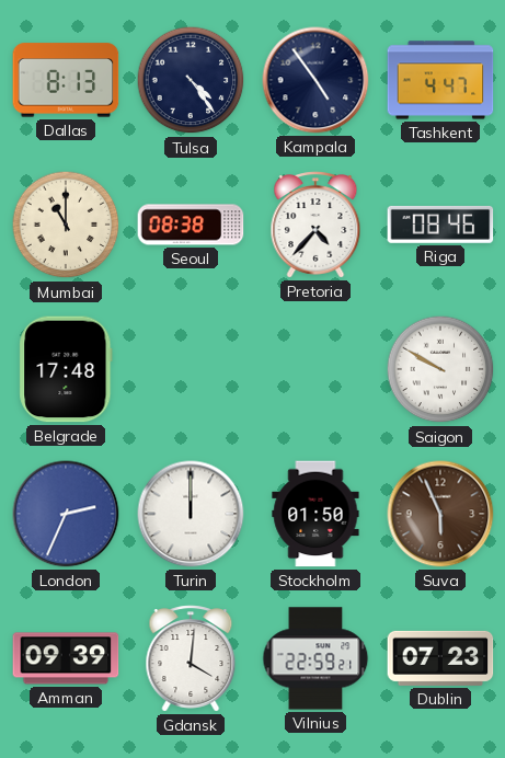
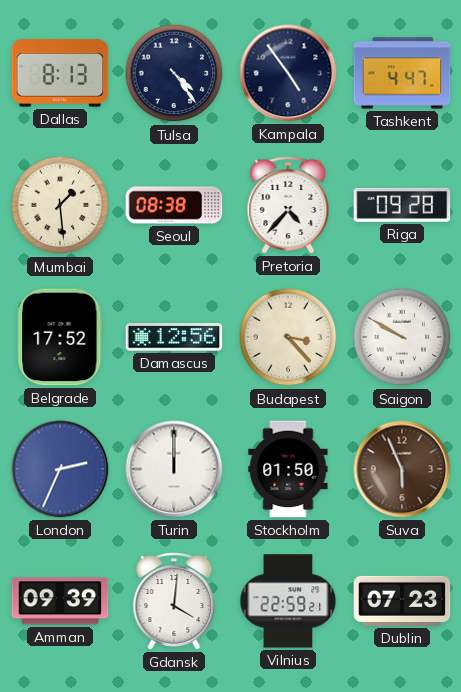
Mumbai: 11:00 -> 1:29
Riga: 08:46 -> 09:28
Belgrade: 17:48 -> 17:52
Damascus: none -> 12:56
Budapest: none -> 3:23
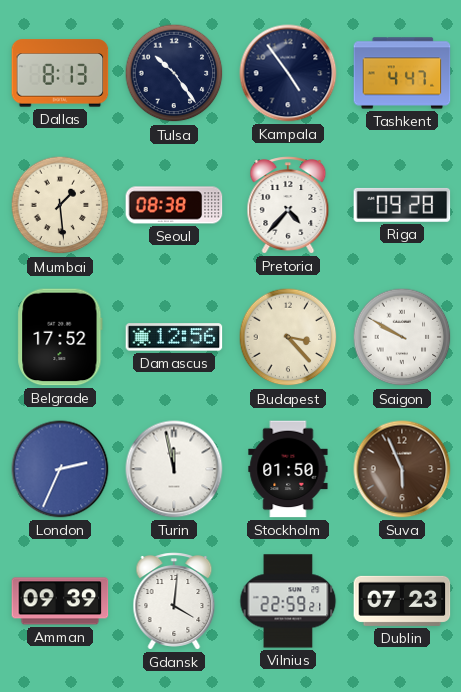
Tulsa: 4:24 -> 10:24
Turin: 12:00 -> 11:58
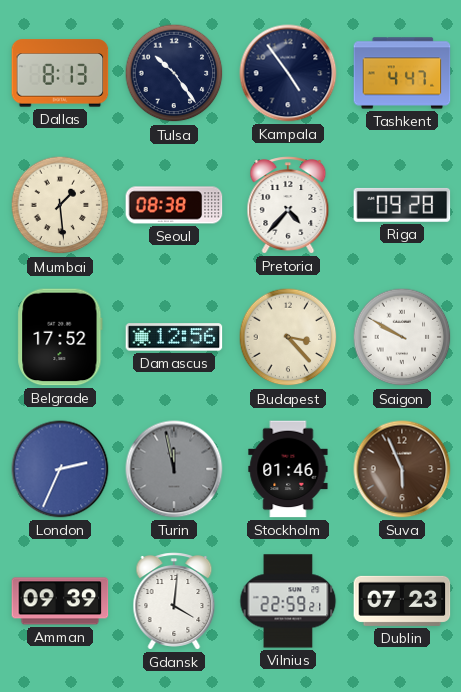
Turin dial: white -> grey
Stockholm: 01:50 -> 01:46
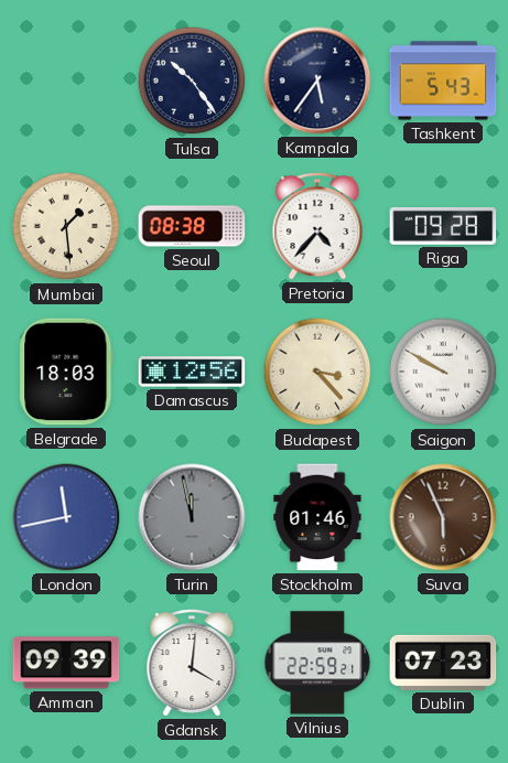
Dallas: 8:13 -> none
Kampala: 4:54 -> 5:36
Tashkent: 4:47 -> 5:43
Belgrade: 17:52 -> 18:03
London: 2:34 -> 11:43
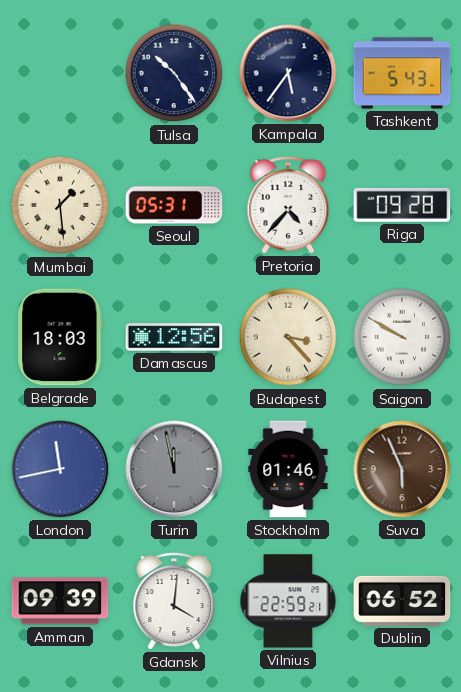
Seoul: 08:38 -> 05:31
Dublin: 07:23 -> 06:52
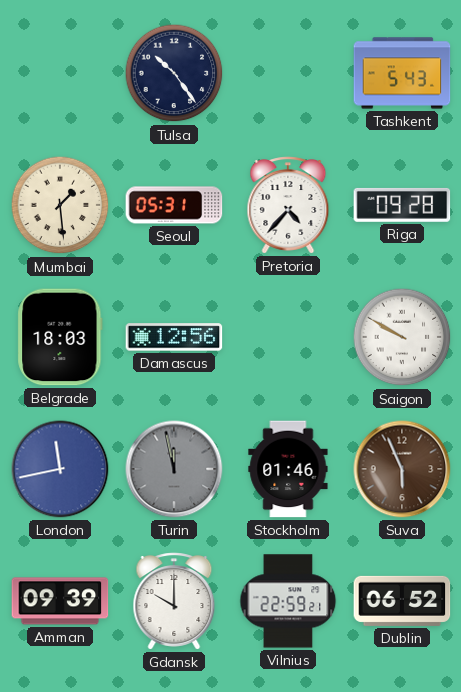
Kampala: 5:36 -> none
Budapest: 3:23 -> none
Gdansk: 4:01 -> 10:00
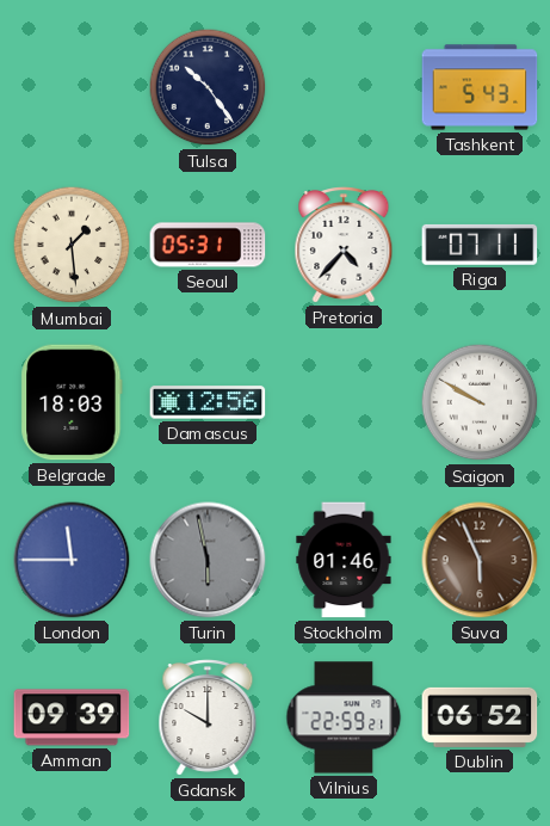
Riga: 09:28 -> 07:11
London: 11:43 -> 11:45
Turin: 11:58 -> 5:58
